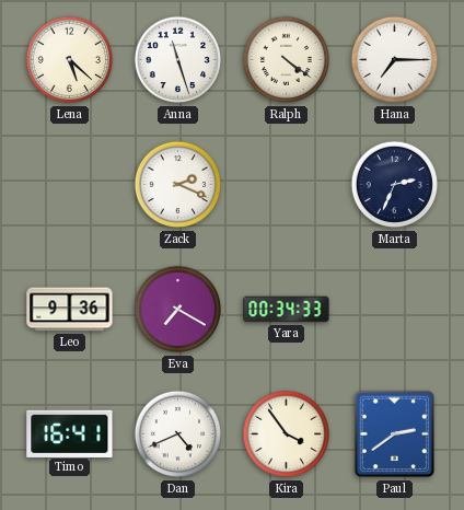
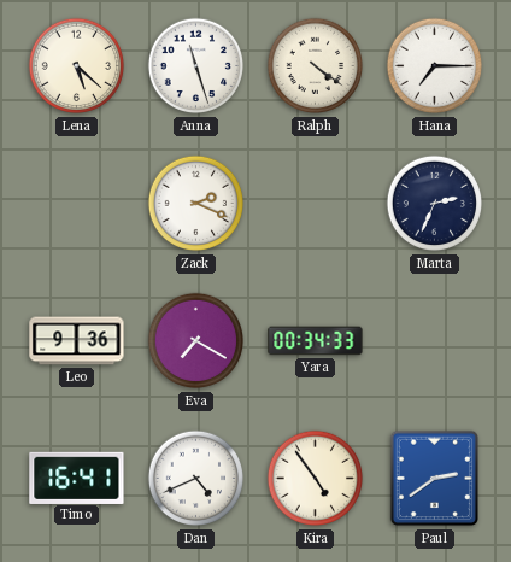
Kira: 3:54 -> 4:54
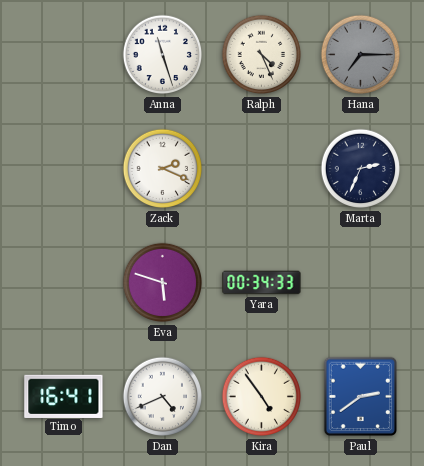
Lena: 5:22 -> none
Ralph: 4:21 -> 4:26
Hana dial: white -> grey
Leo: 9:36 -> none
Eva: 7:20 -> 5:48
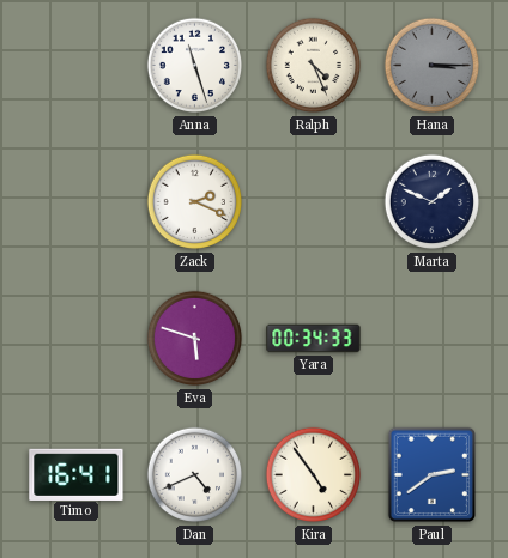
Hana: 7:15 -> 3:15
Marta: 2:34 -> 1:49
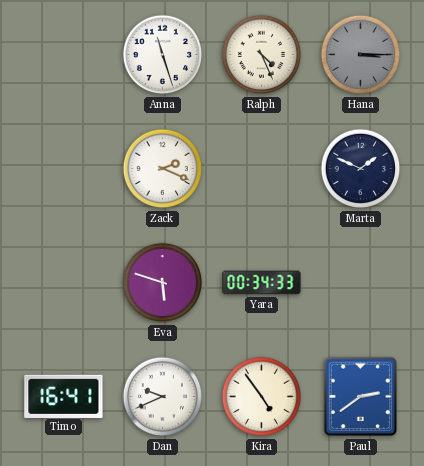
Dan: 4:41 -> 9:41
